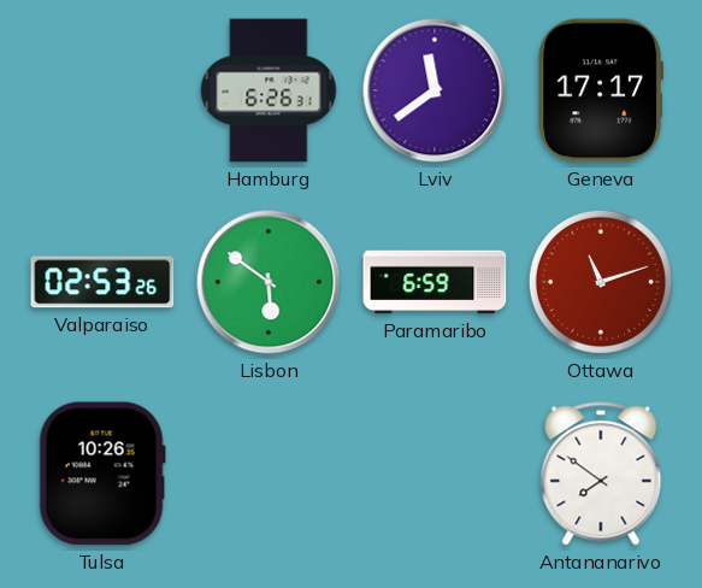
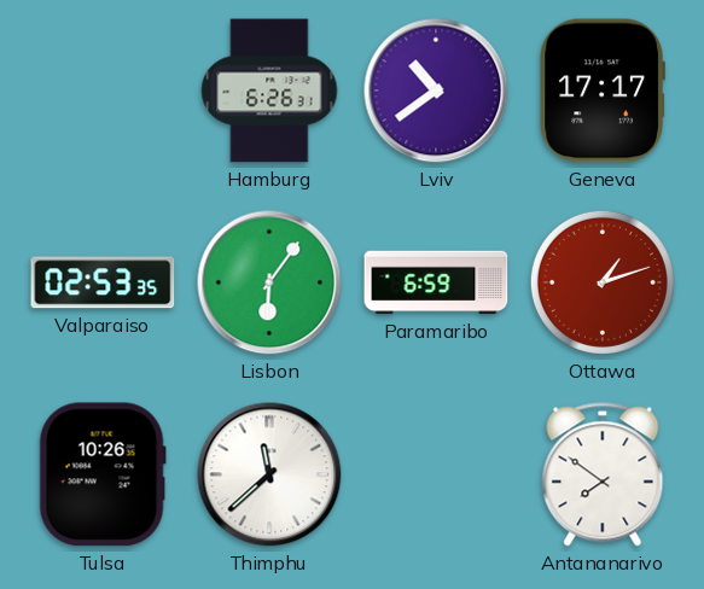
Lviv: 11:39 -> 10:39
Valparaiso: 02:53:26 -> 02:53:35
Lisbon: 5:51 -> 6:06
Ottawa: 11:12 -> 1:12
Thimphu: none -> 11:38
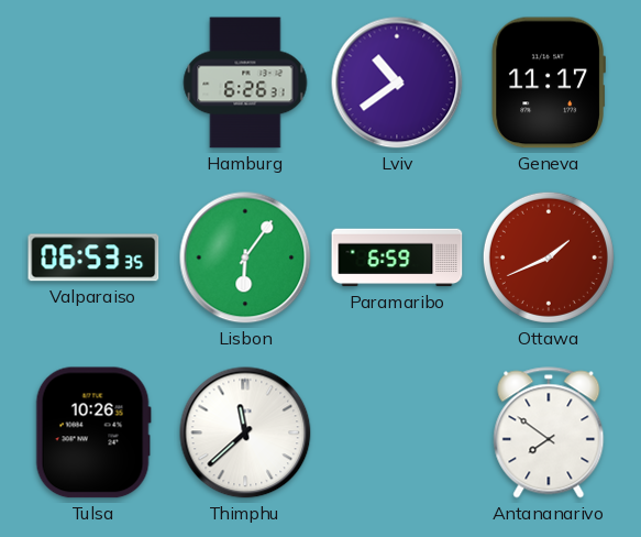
Geneva: 17:17 -> 11:17
Valparaiso: 02:53 -> 06:53
Ottawa: 1:12 -> 1:41
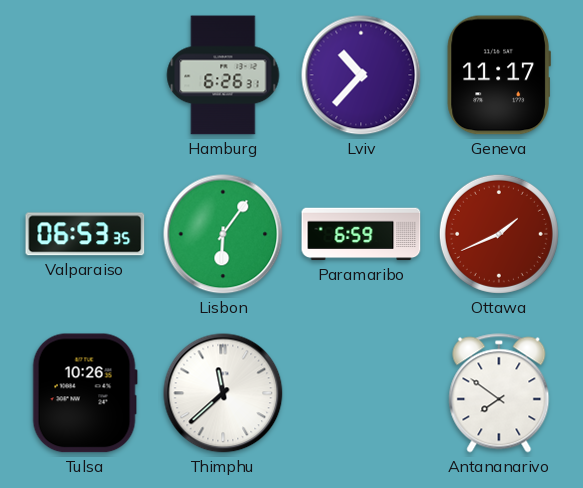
Lviv: 10:39 -> 10:37
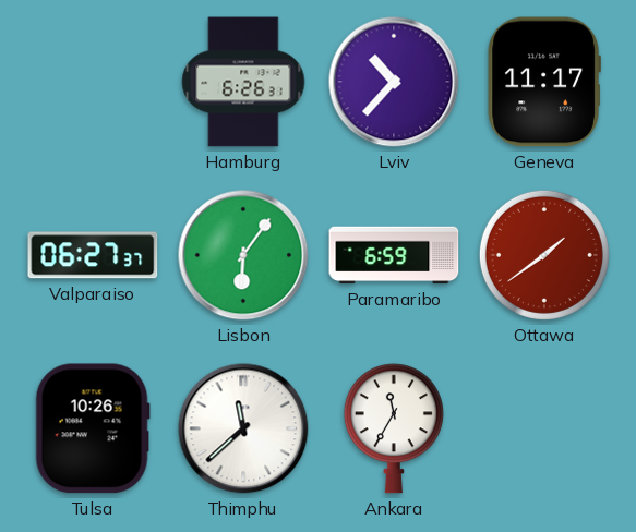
Valparaiso: 06:53 -> 06:27
Ottawa: 1:41 -> 1:39
Ankara: none -> 11:35
Antananarivo: 7:51 -> none
